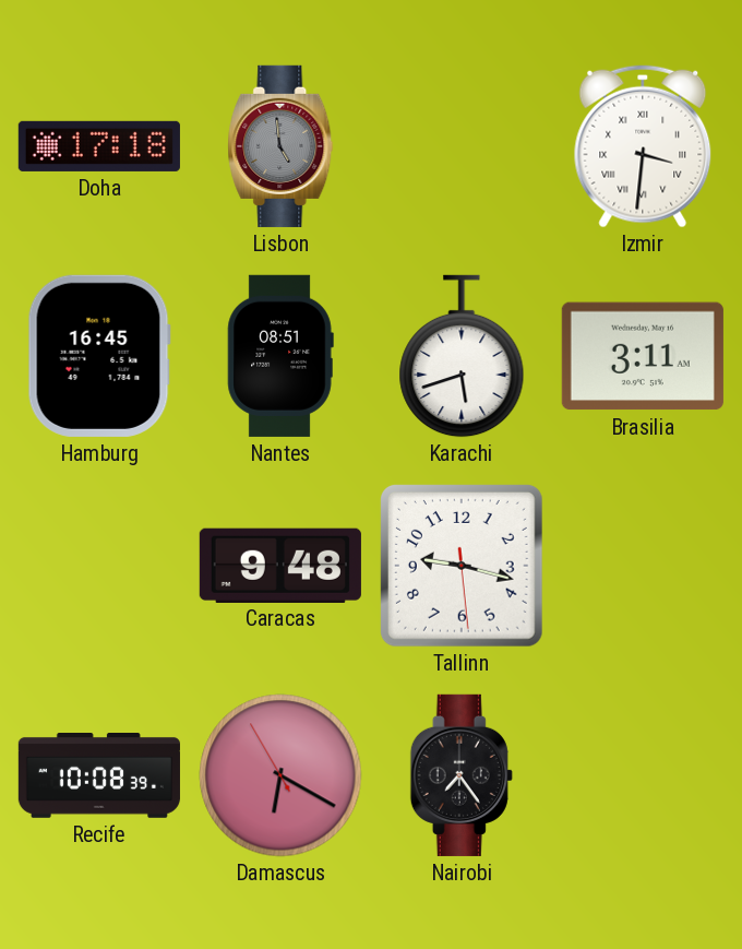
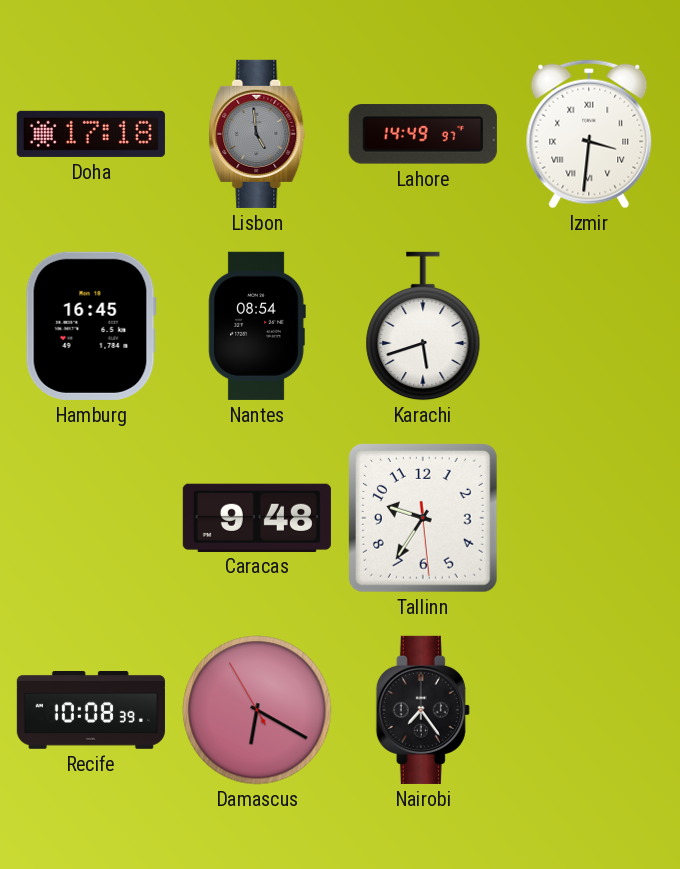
Lahore: none -> 14:49
Nantes: 08:51 -> 08:54
Brasilia: 3:11 -> none
Tallinn: 9:17 -> 9:35
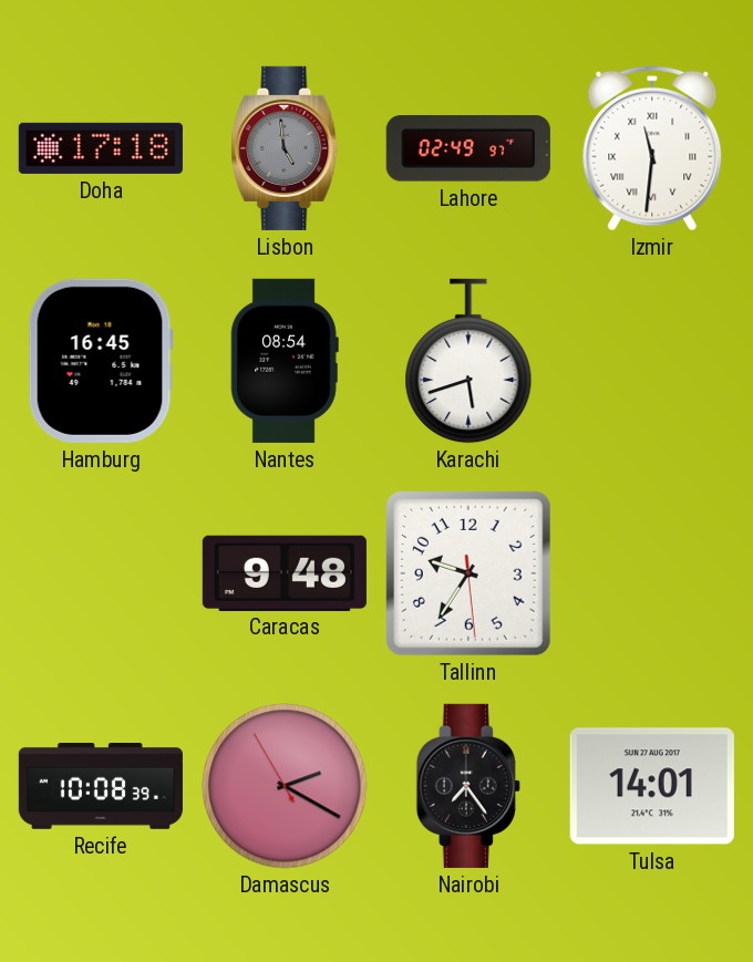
Lahore: 14:49 -> 02:49
Izmir: 3:31 -> 11:31
Damascus: 6:19 -> 2:19
Tulsa: none -> 14:01
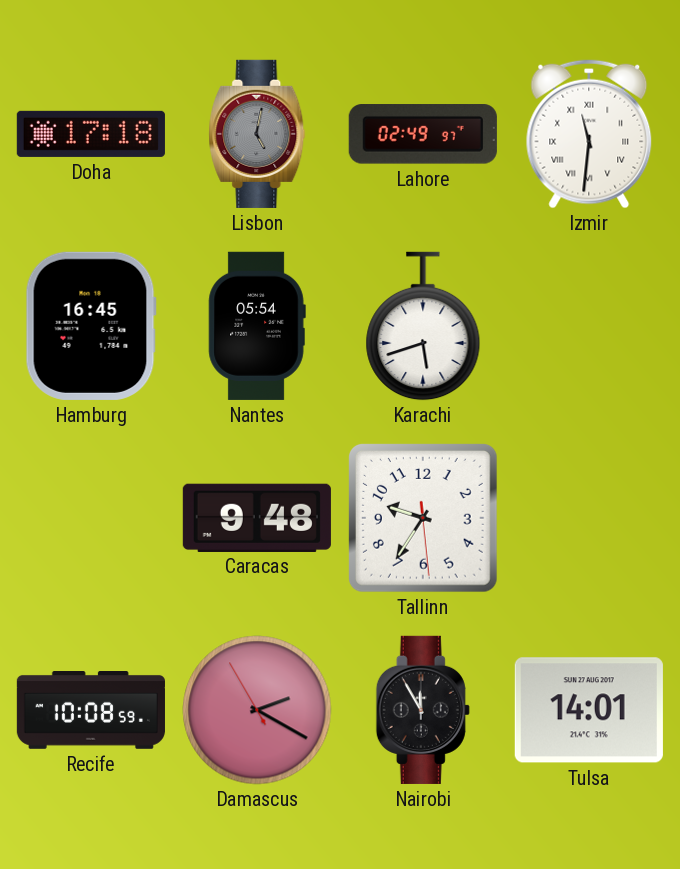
Lisbon: 4:59 -> 5:02
Nantes: 08:54 -> 05:54
Recife: 10:08:39 -> 10:08:59
Nairobi: 7:24 -> 11:55
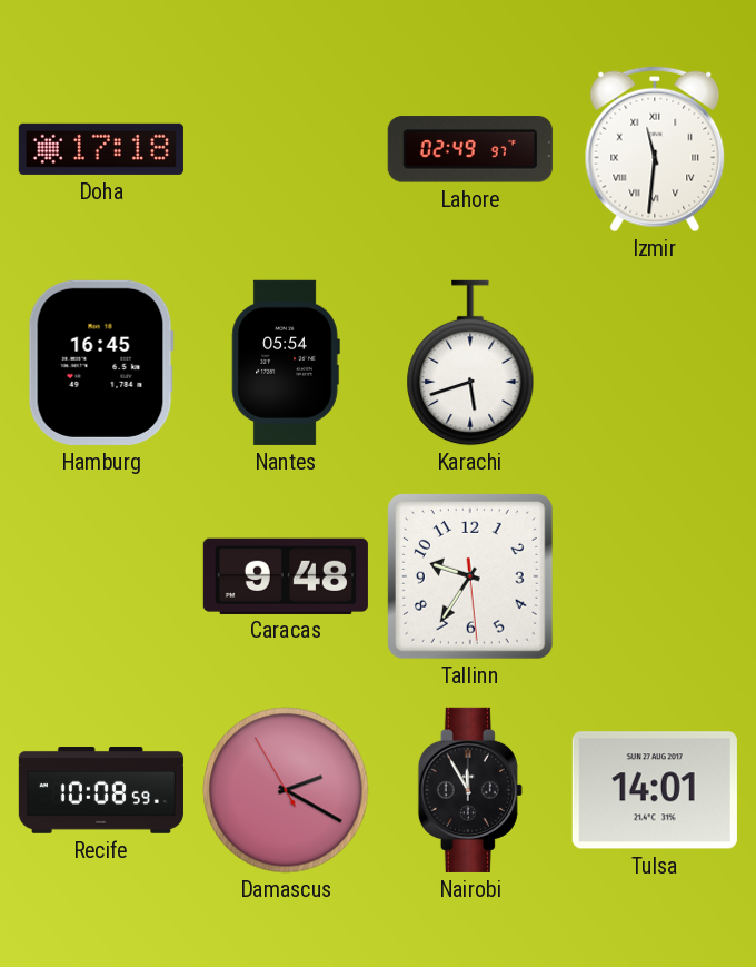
Lisbon: 5:02 -> none
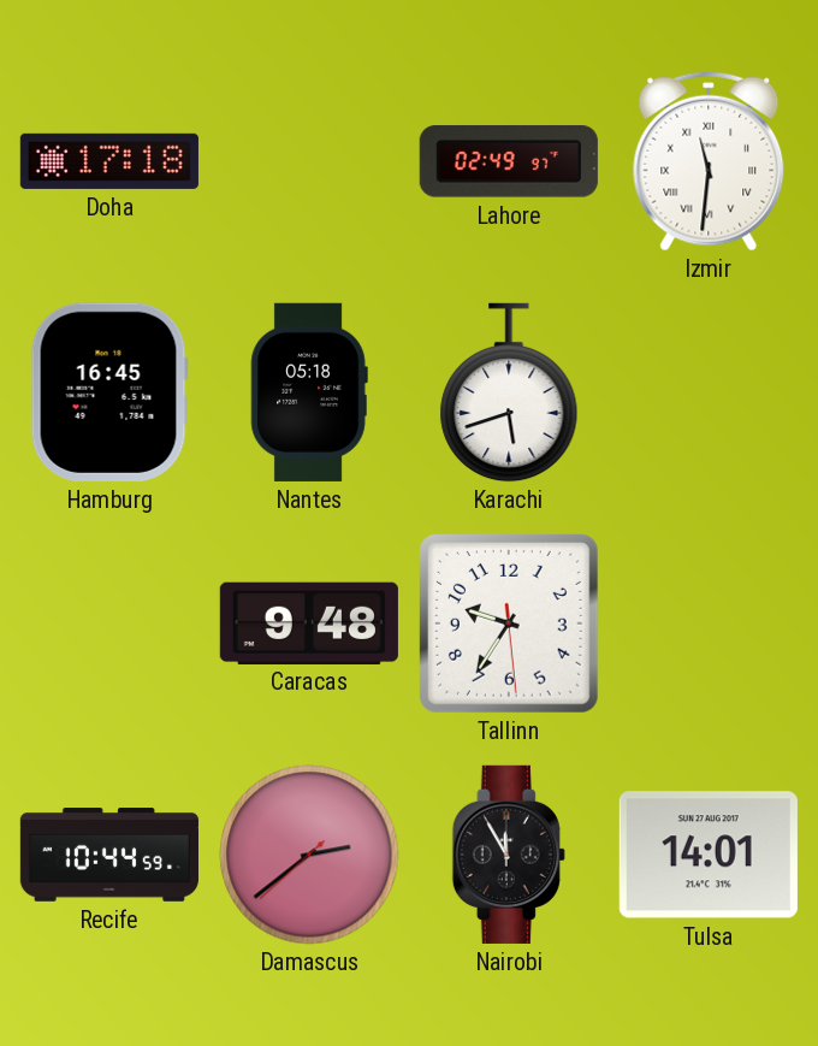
Nantes: 05:54 -> 05:18
Recife: 10:08 -> 10:44
Damascus: 2:19 -> 2:38
